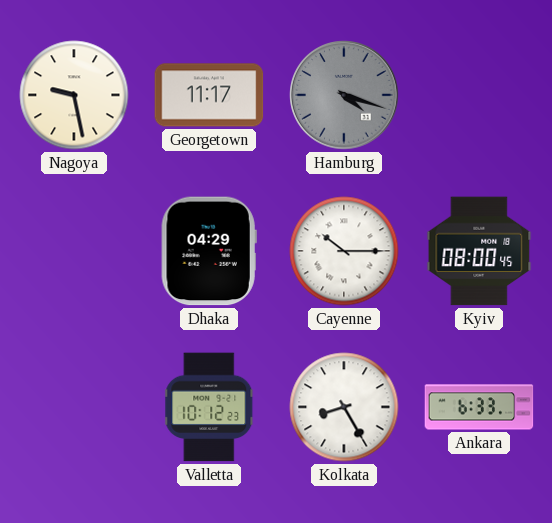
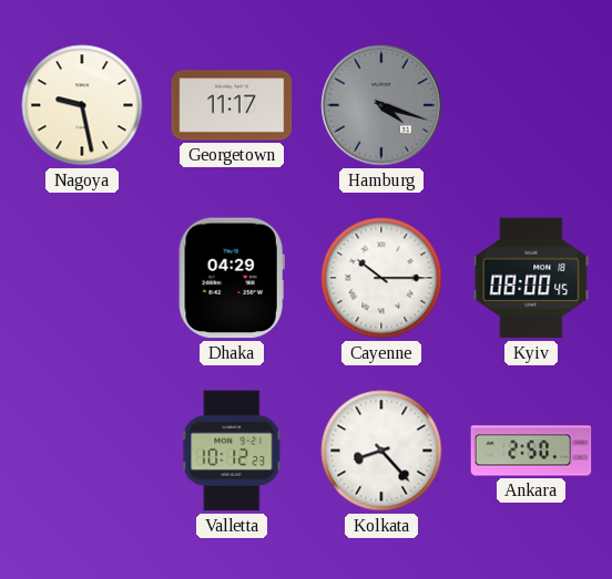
Kolkata: 8:25 -> 8:23
Ankara: 6:33 -> 2:50
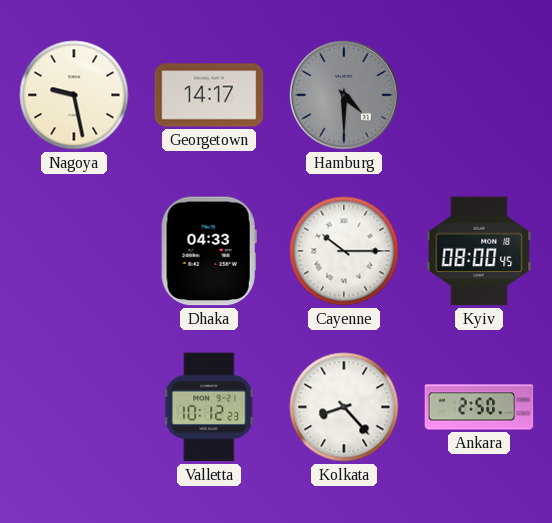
Georgetown: 11:17 -> 14:17
Hamburg: 4:18 -> 4:30
Dhaka: 04:29 -> 04:33
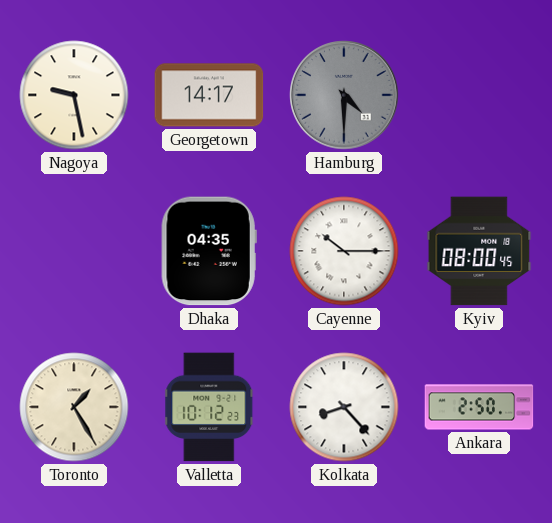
Dhaka: 04:33 -> 04:35
Toronto: none -> 1:25
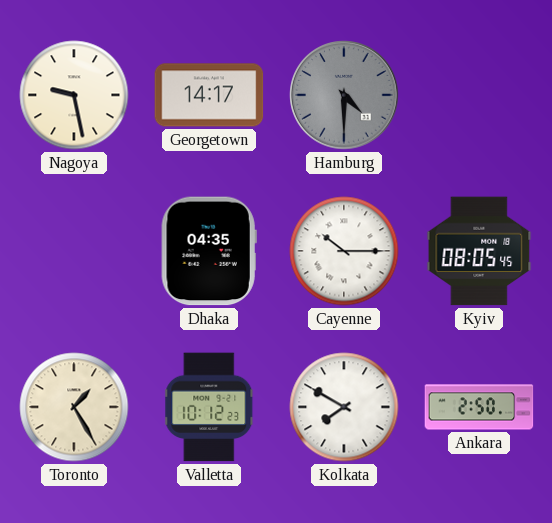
Kyiv: 08:00 -> 08:05
Kolkata: 8:23 -> 7:50
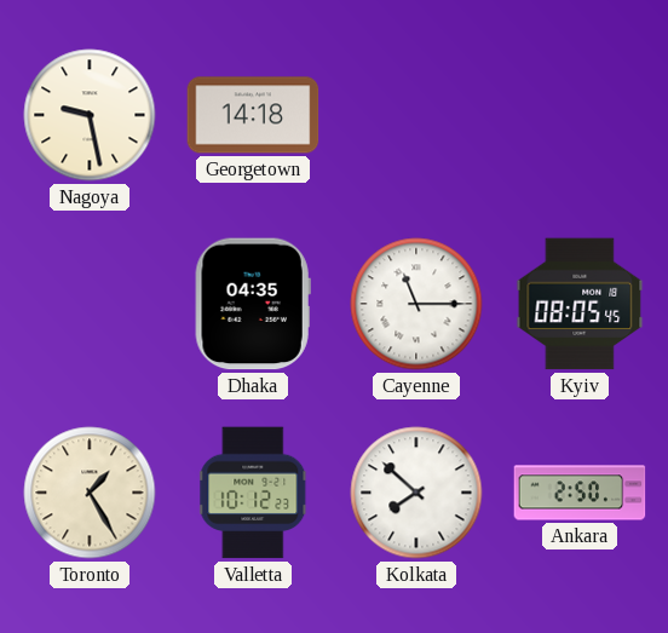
Georgetown: 14:17 -> 14:18
Hamburg: 4:30 -> none
Cayenne: 10:15 -> 11:15
Kolkata: 7:50 -> 7:52
